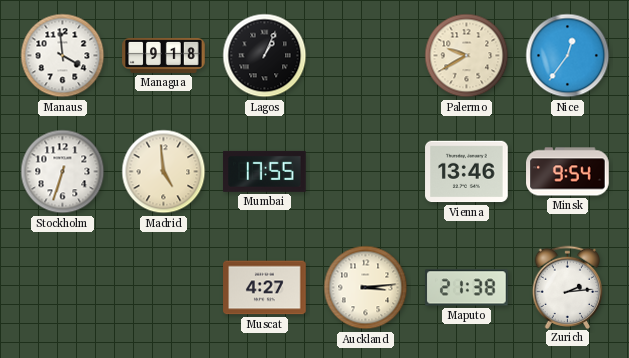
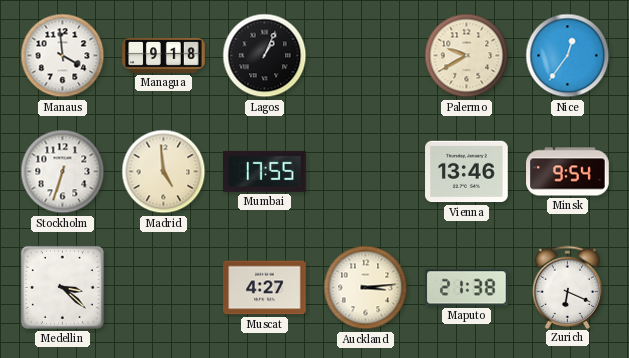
Medellin: none -> 3:22
Zurich: 2:14 -> 6:19
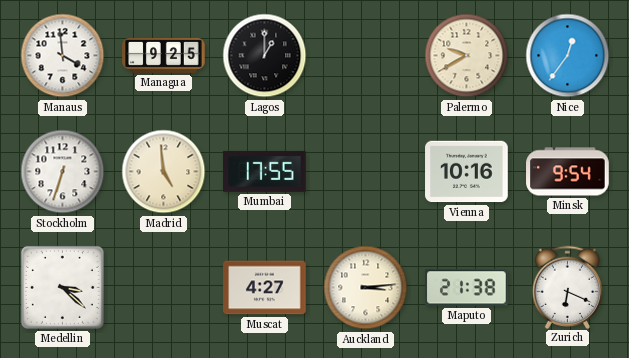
Managua: 9:18 -> 9:25
Lagos: 1:04 -> 1:00
Vienna: 13:46 -> 10:16
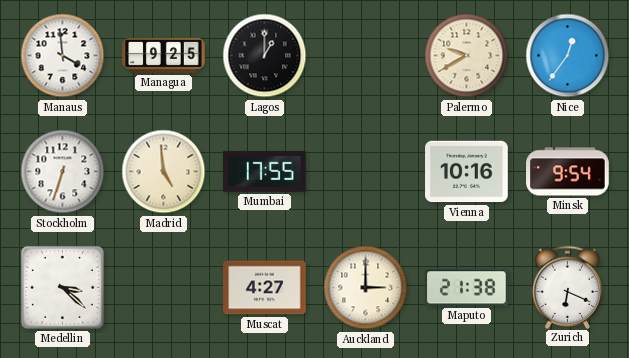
Auckland: 3:14 -> 3:00
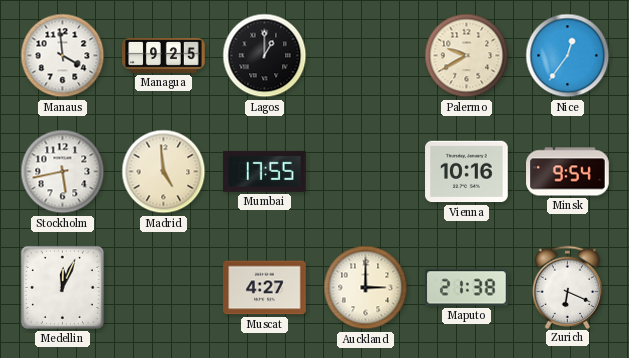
Stockholm: 6:33 -> 5:43
Medellin: 3:22 -> 12:04
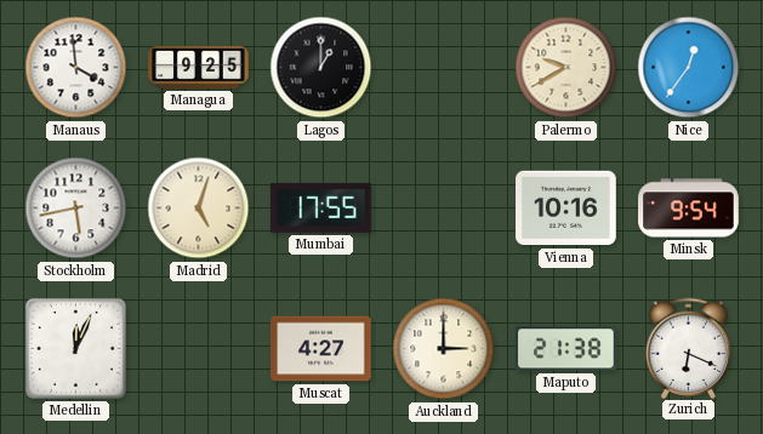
Madrid: 4:59 -> 5:03
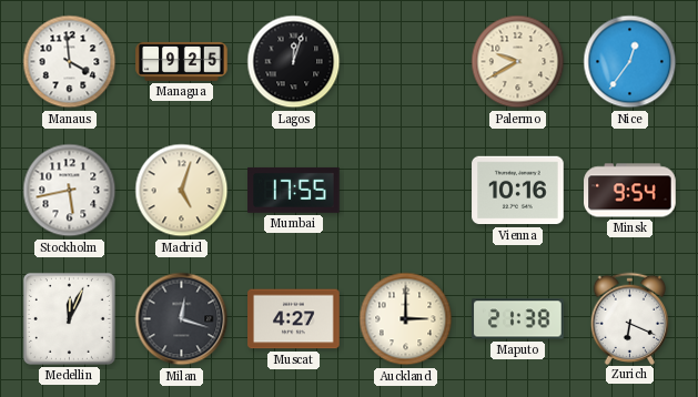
Lagos: 1:00 -> 12:03
Milan: none -> 12:18
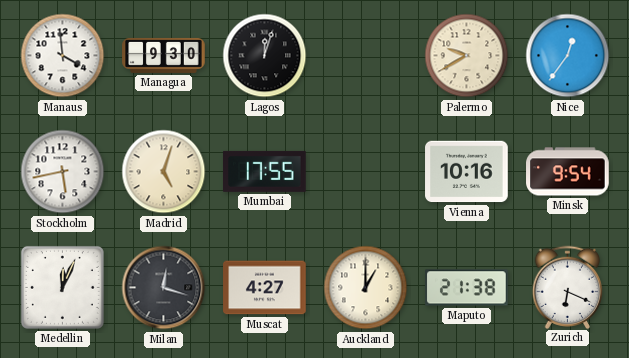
Managua: 9:25 -> 9:30
Auckland: 3:00 -> 1:00
